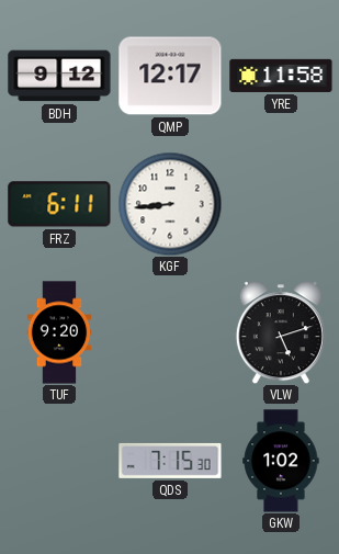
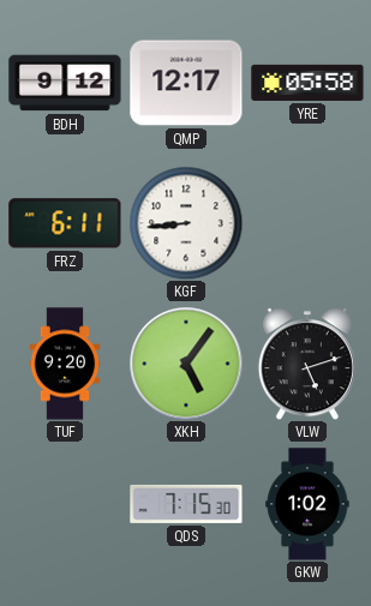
YRE: 11:58 -> 05:58
XKH: none -> 5:06
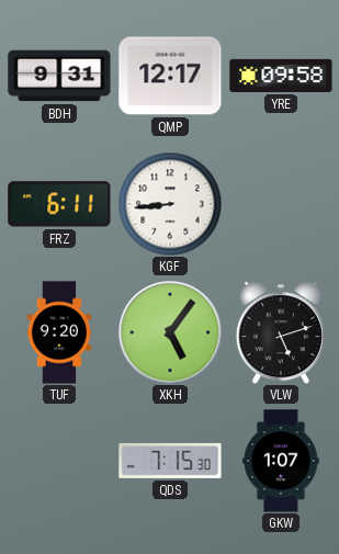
BDH: 9:12 -> 9:31
YRE: 05:58 -> 09:58
GKW: 1:02 -> 1:07
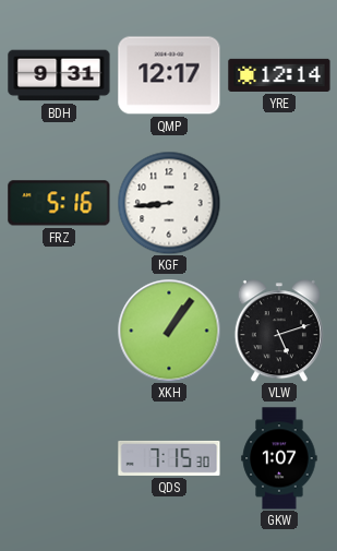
YRE: 09:58 -> 12:14
FRZ: 6:11 -> 5:16
TUF: 9:20 -> none
XKH: 5:06 -> 1:06
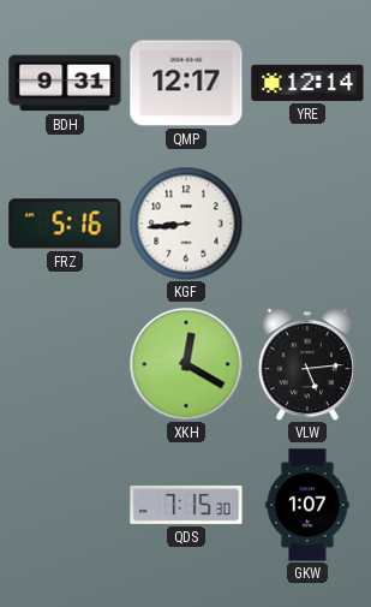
XKH: 1:06 -> 12:20
VLW: 5:12 -> 5:14
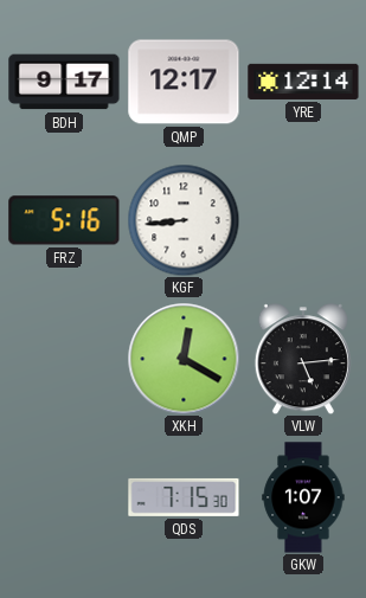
BDH: 9:31 -> 9:17
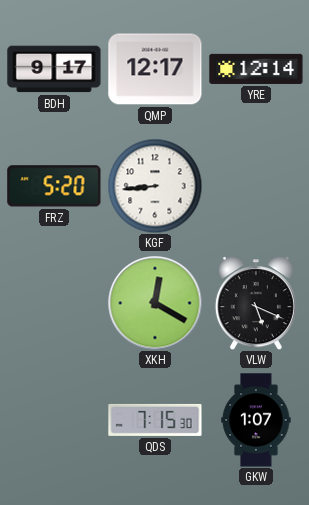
FRZ: 5:16 -> 5:20
VLW: 5:14 -> 5:19
